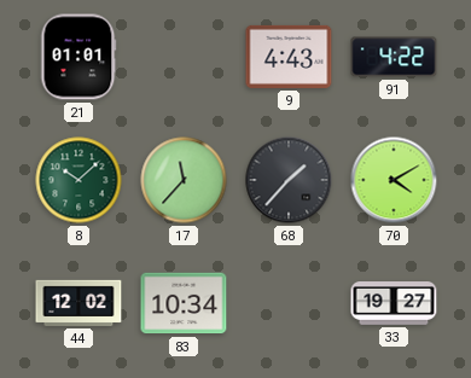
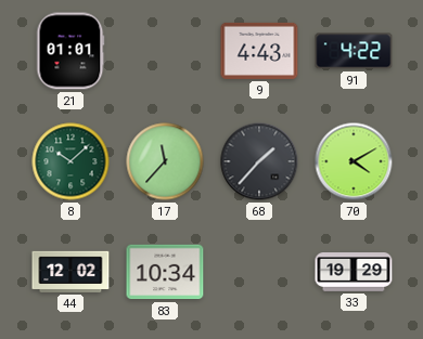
33: 19:27 -> 19:29
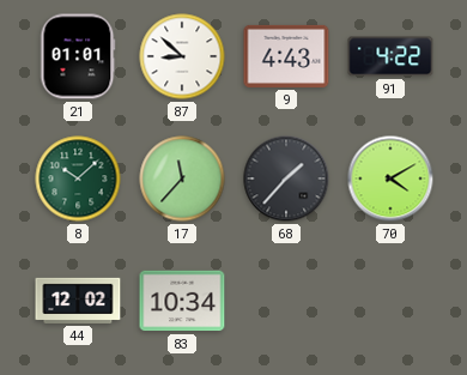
87: none -> 8:52
33: 19:29 -> none
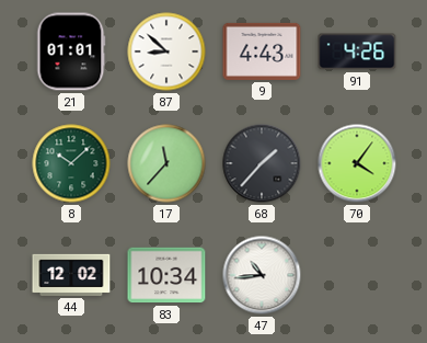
91: 4:22 -> 4:26
70: 4:10 -> 4:06
47: none -> 10:44
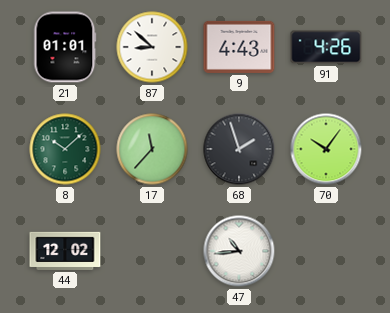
68: 1:37 -> 1:57
70: 4:06 -> 10:06
83: 10:34 -> none
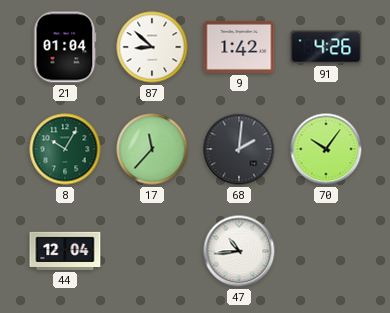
21: 01:01 -> 01:04
9: 4:43 -> 1:42
8: 10:08 -> 10:05
68: 1:57 -> 2:01
44: 12:02 -> 12:04
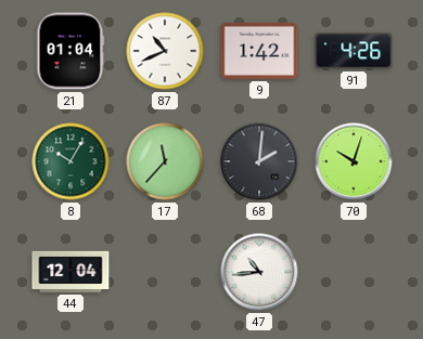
87: 8:52 -> 10:41
70: 10:06 -> 10:03
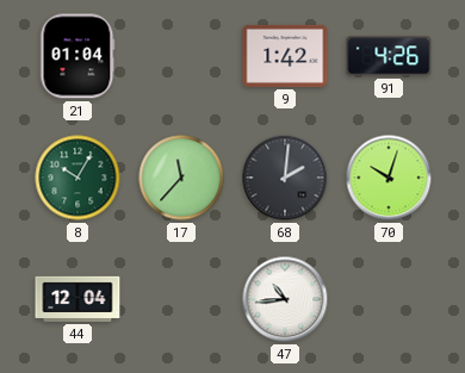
87: 10:41 -> none
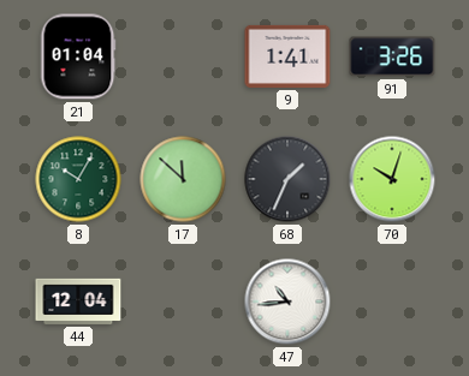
9: 1:42 -> 1:41
91: 4:26 -> 3:26
17: 11:37 -> 11:52
68: 2:01 -> 1:34
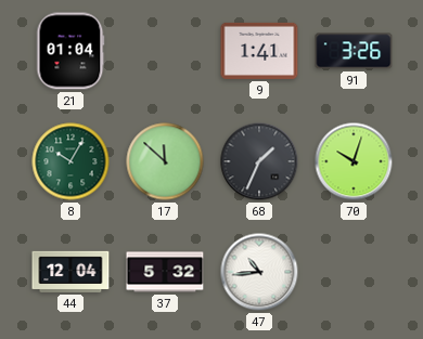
37: none -> 5:32
